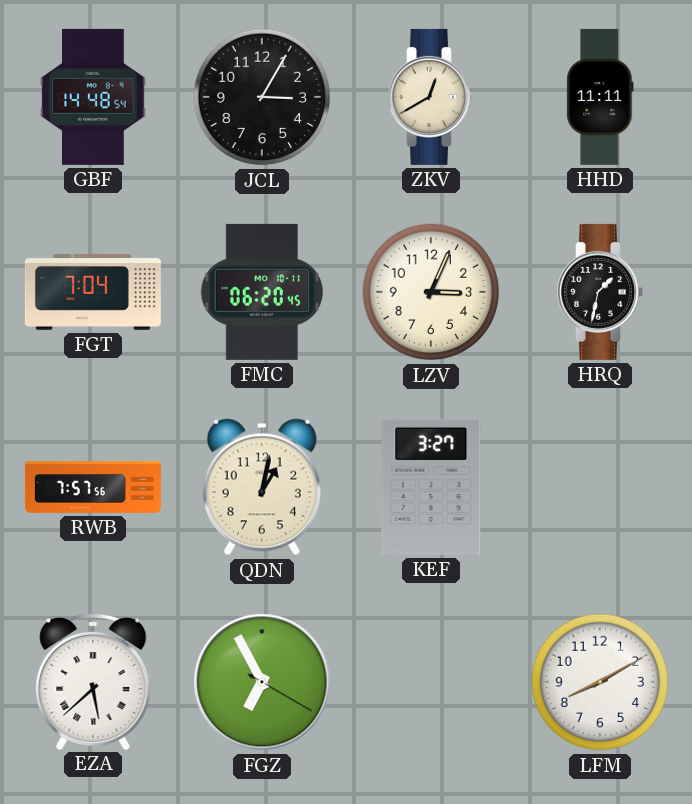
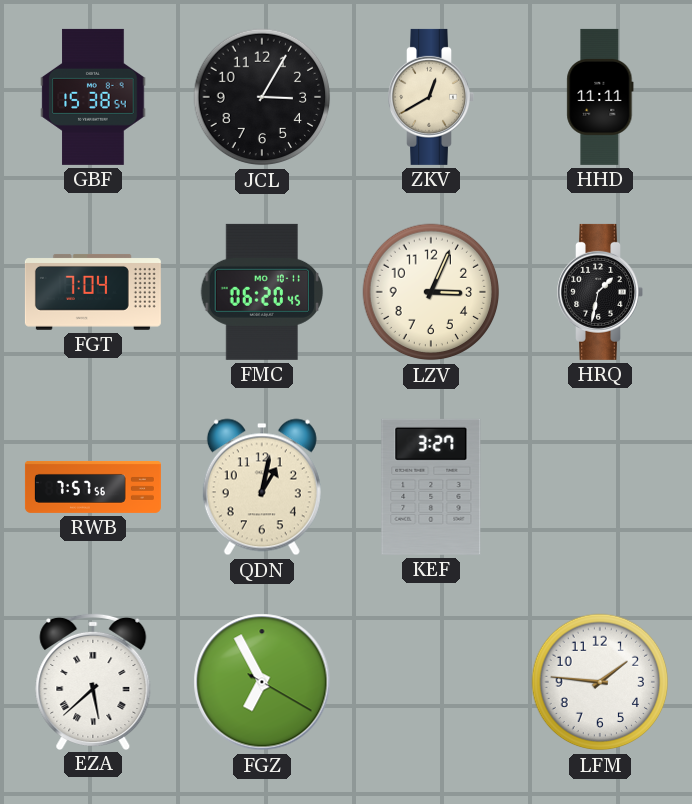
GBF: 14:48 -> 15:38
LFM: 8:10 -> 1:46
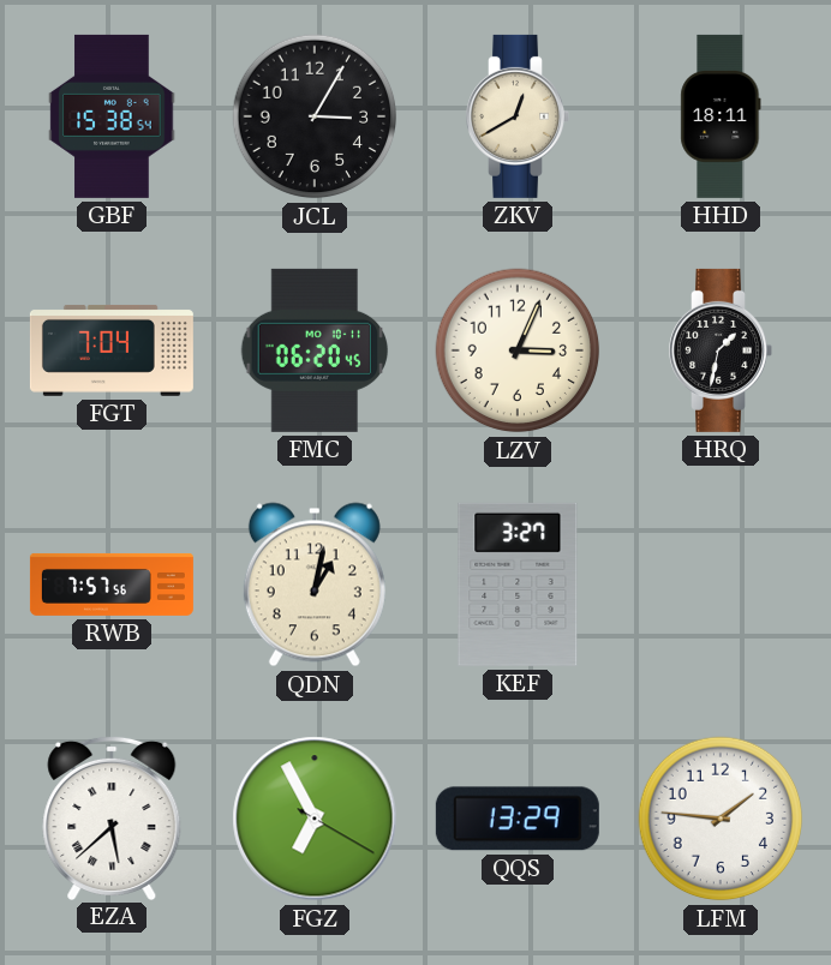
HHD: 11:11 -> 18:11
QQS: none -> 13:29
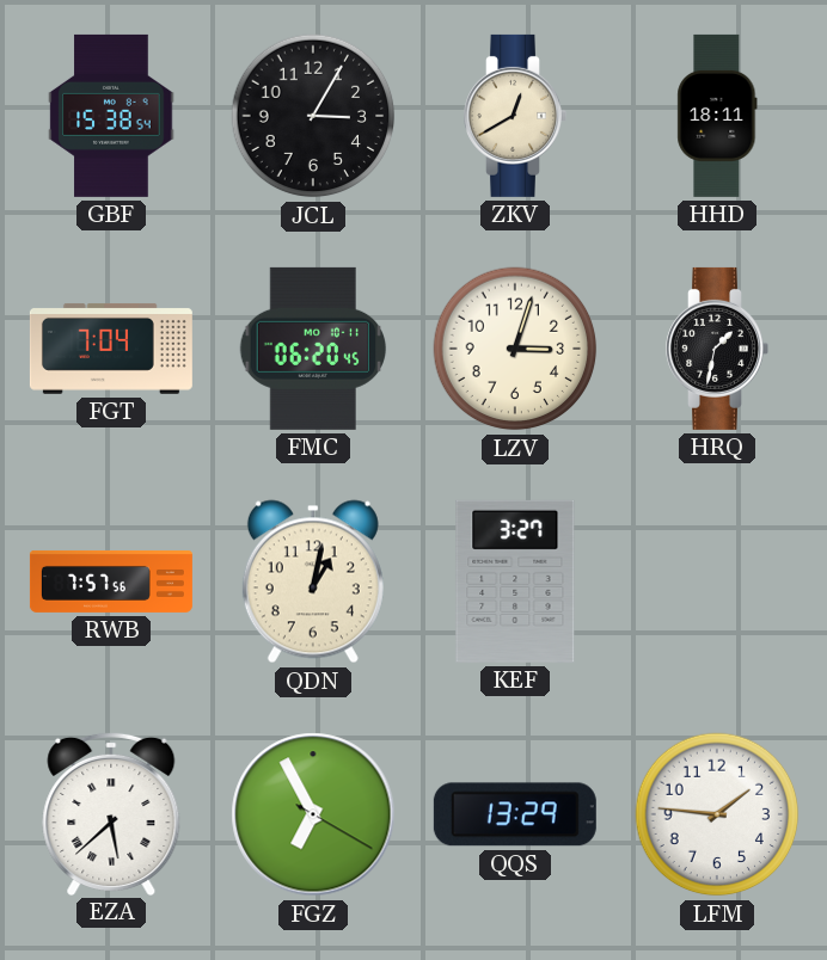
LZV: 3:04 -> 3:03
